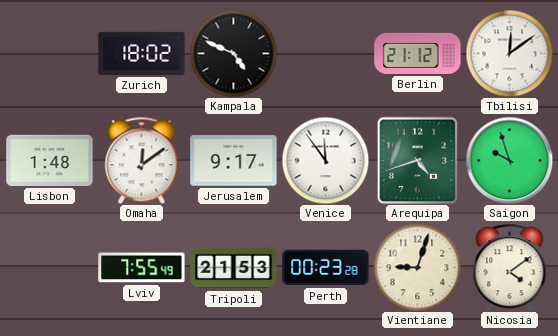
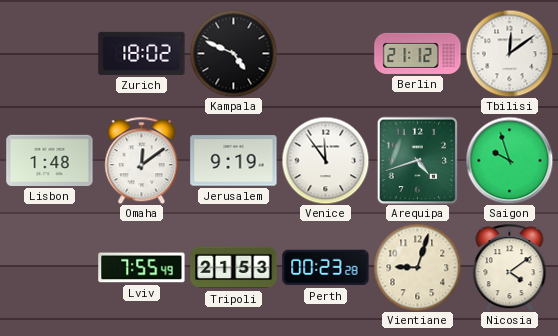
Jerusalem: 9:17 -> 9:19
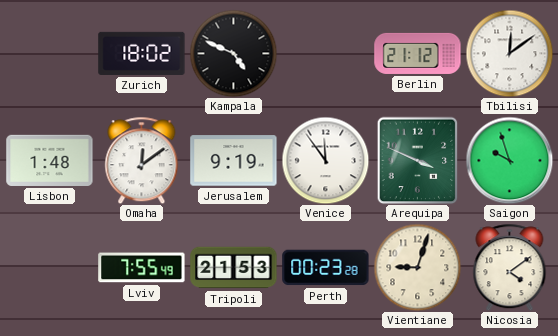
Arequipa: 4:42 -> 3:49
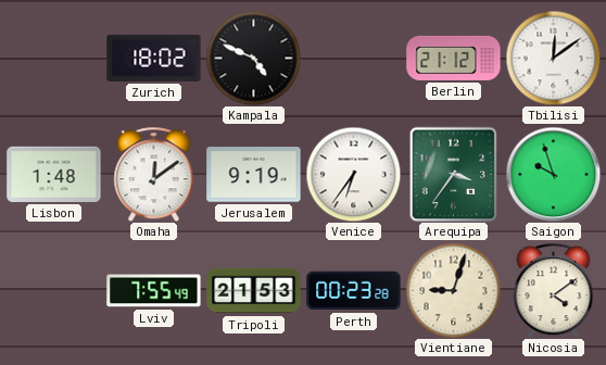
Venice: 11:54 -> 6:36
Arequipa: 3:49 -> 3:36
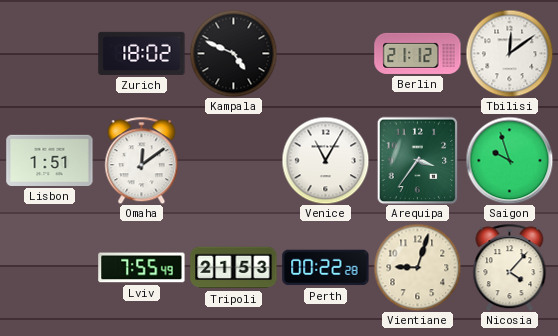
Lisbon: 1:48 -> 1:51
Jerusalem: 9:19 -> none
Venice: 6:36 -> 11:05
Perth: 00:23 -> 00:22
Nicosia: 4:09 -> 4:07
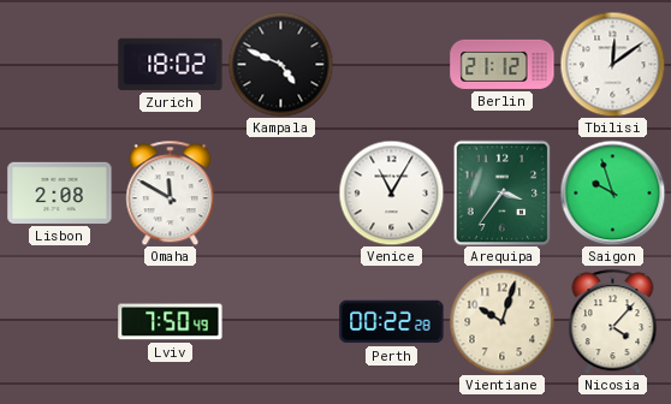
Lisbon: 1:51 -> 2:08
Omaha: 12:09 -> 11:50
Lviv: 7:55 -> 7:50
Tripoli: 21:53 -> none
Vientiane: 9:03 -> 10:03
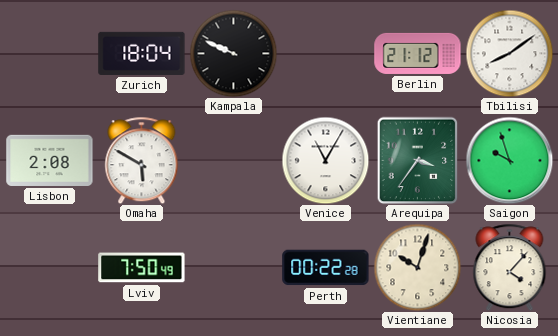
Zurich: 18:02 -> 18:04
Kampala: 4:49 -> 9:49
Tbilisi: 12:09 -> 8:09
Omaha: 11:50 -> 5:50
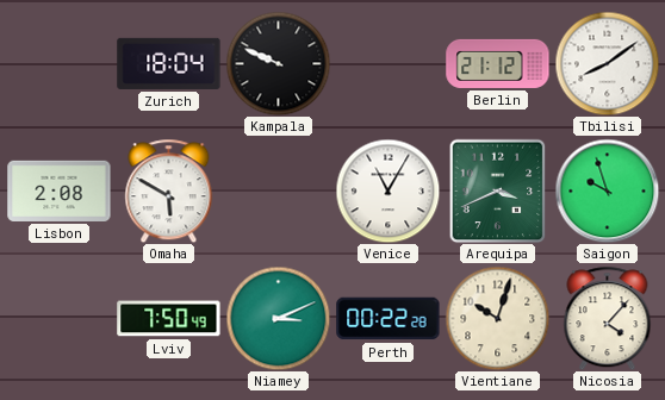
Arequipa: 3:36 -> 3:41
Niamey: none -> 3:11
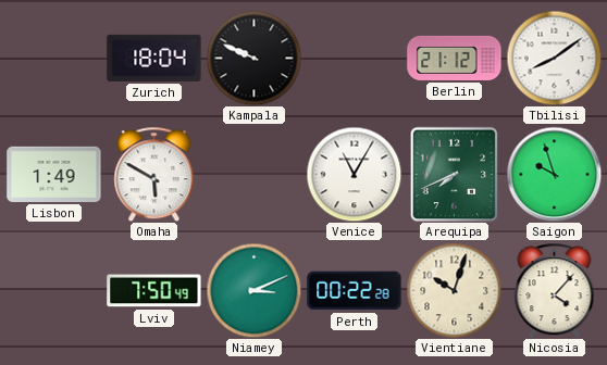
Lisbon: 2:08 -> 1:49
Arequipa: 3:41 -> 7:41
